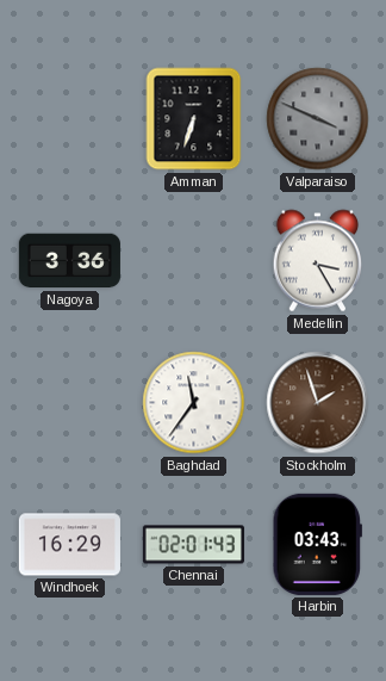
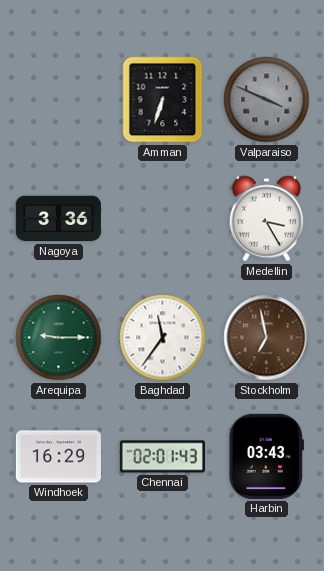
Arequipa: none -> 9:15
Stockholm: 1:57 -> 6:58
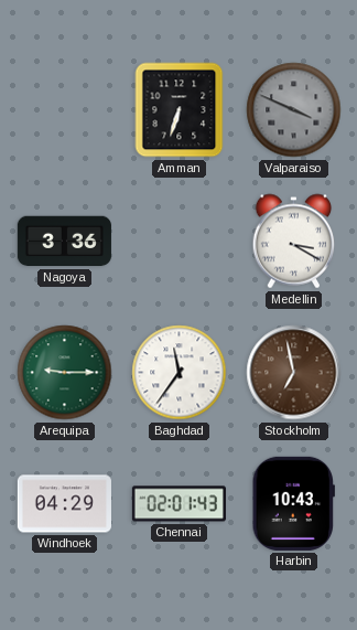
Medellin: 3:25 -> 3:20
Windhoek: 16:29 -> 04:29
Harbin: 03:43 -> 10:43
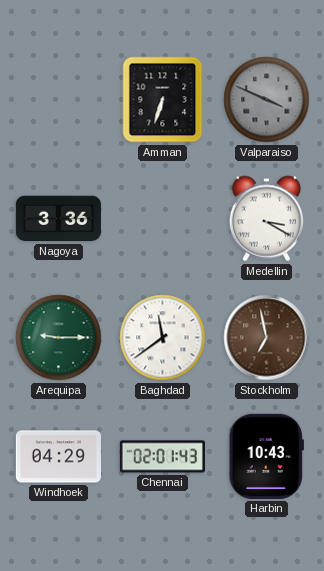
Baghdad: 11:36 -> 11:39
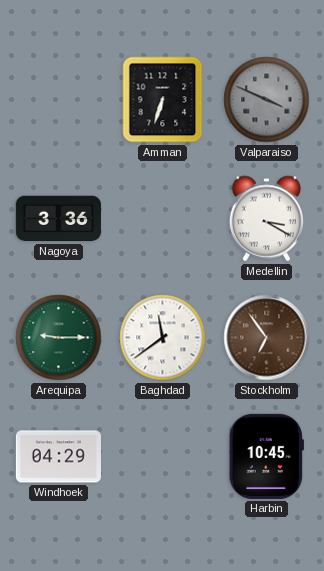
Stockholm: 6:58 -> 6:54
Chennai: 02:01 -> none
Harbin: 10:43 -> 10:45
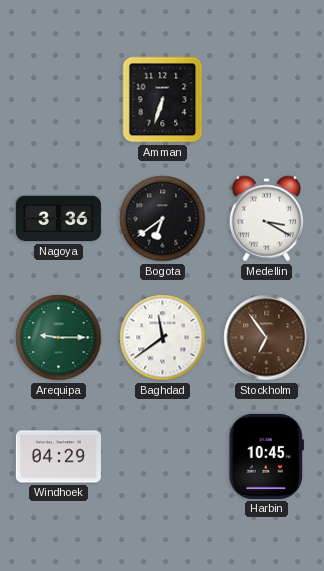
Valparaiso: 3:49 -> none
Bogota: none -> 6:39
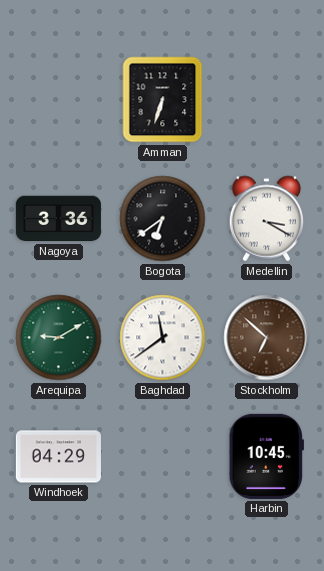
Arequipa: 9:15 -> 9:10
Stockholm: 6:54 -> 6:52
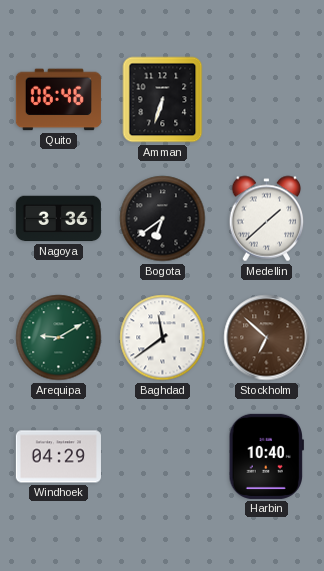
Quito: none -> 06:46
Medellin: 3:20 -> 1:38
Harbin: 10:45 -> 10:40
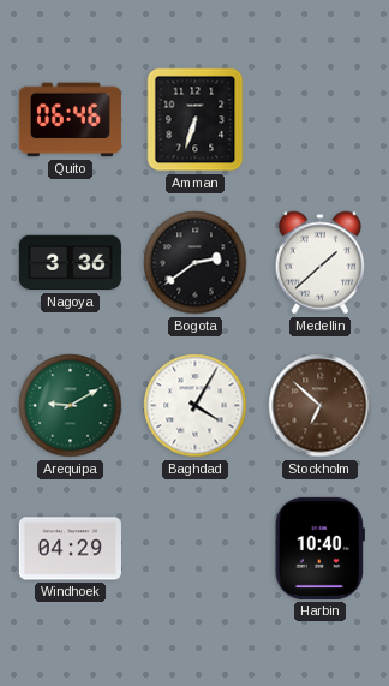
Bogota: 6:39 -> 2:39
Baghdad: 11:39 -> 4:05
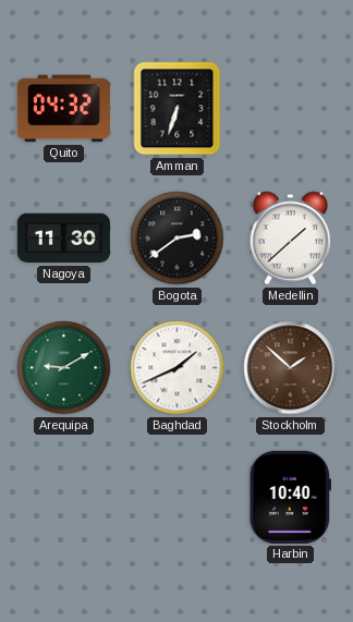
Quito: 06:46 -> 04:32
Nagoya: 3:36 -> 11:30
Baghdad: 4:05 -> 1:41
Stockholm: 6:52 -> 1:52
Windhoek: 04:29 -> none
